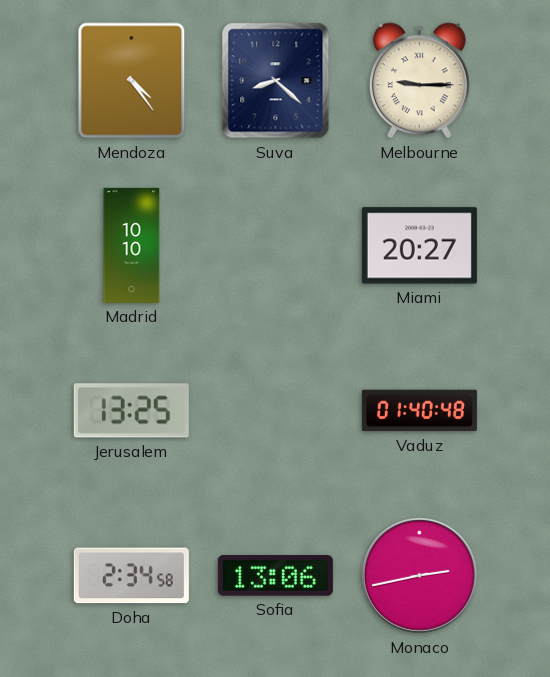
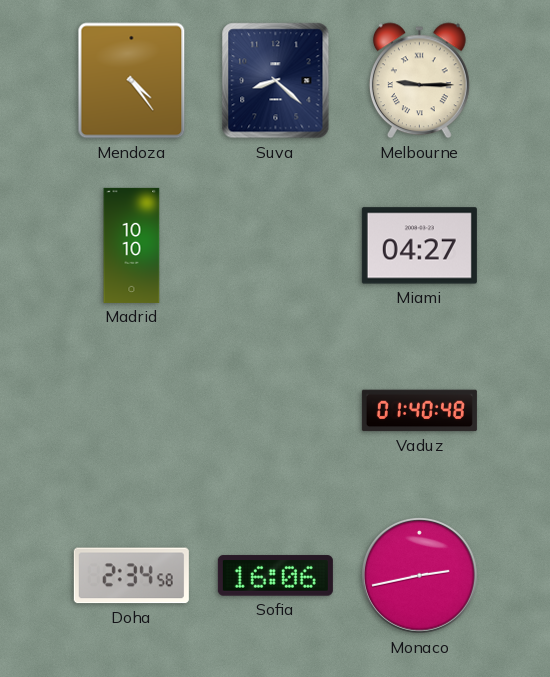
Miami: 20:27 -> 04:27
Jerusalem: 13:25 -> none
Sofia: 13:06 -> 16:06
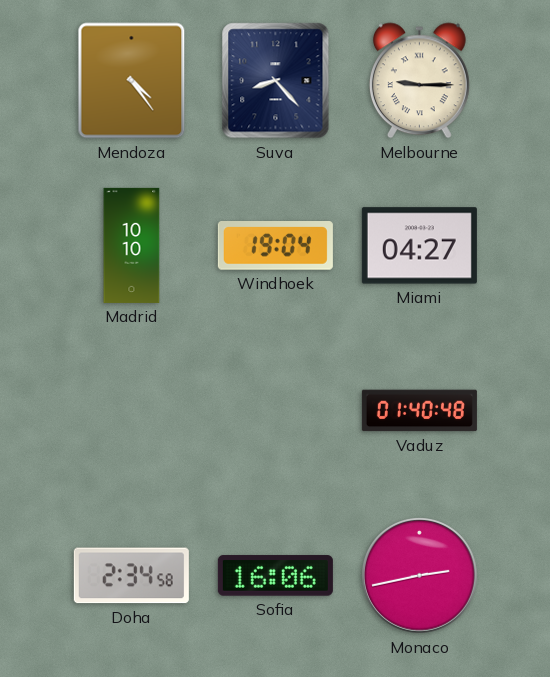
Suva: 8:22 -> 8:23
Windhoek: none -> 19:04
